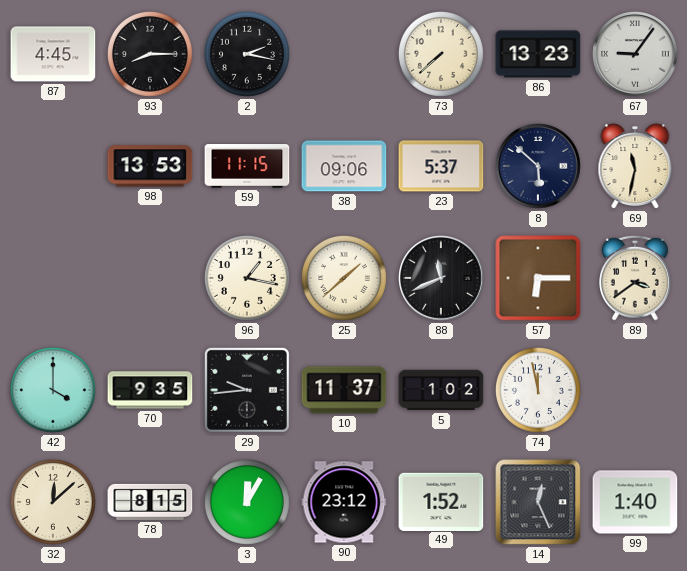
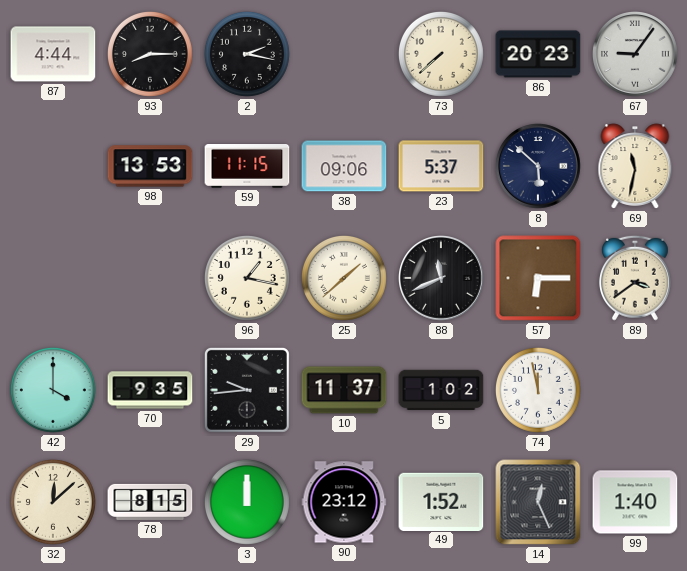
87: 4:45 -> 4:44
86: 13:23 -> 20:23
3: 12:05 -> 12:00
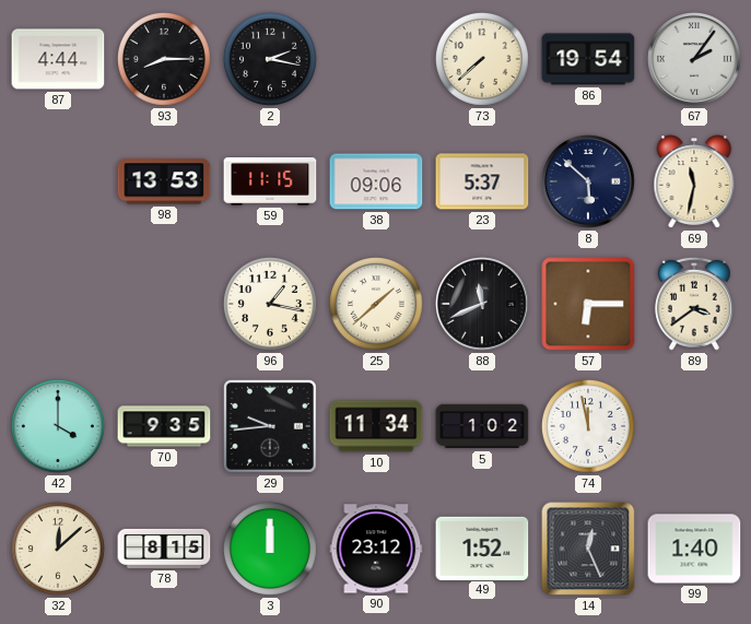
86: 20:23 -> 19:54
67: 9:06 -> 2:06
10: 11:37 -> 11:34
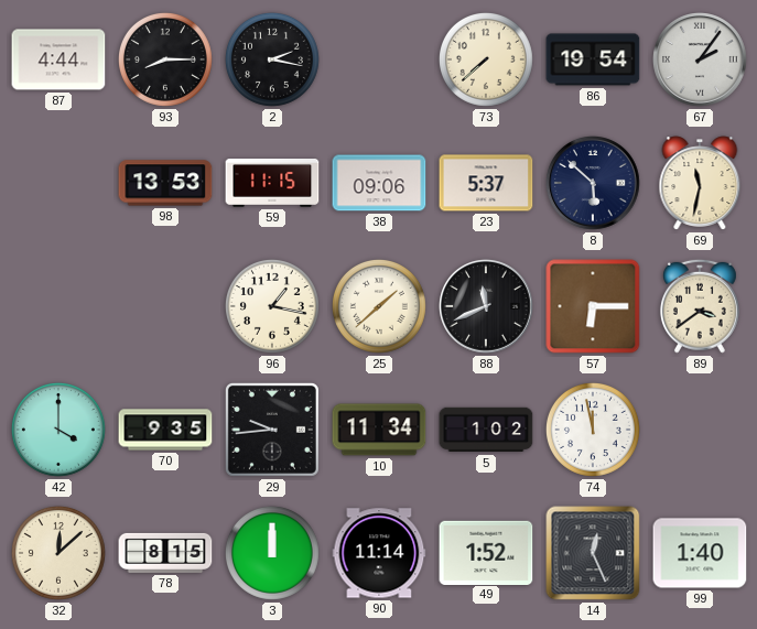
90: 23:12 -> 11:14
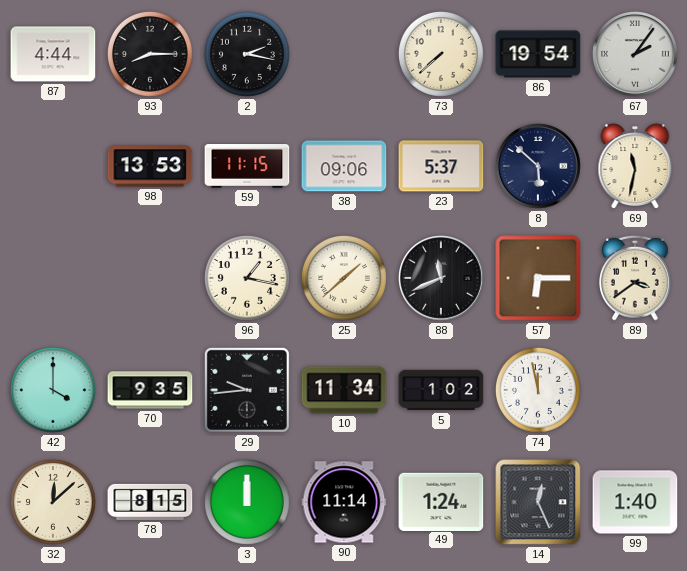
49: 1:52 -> 1:24
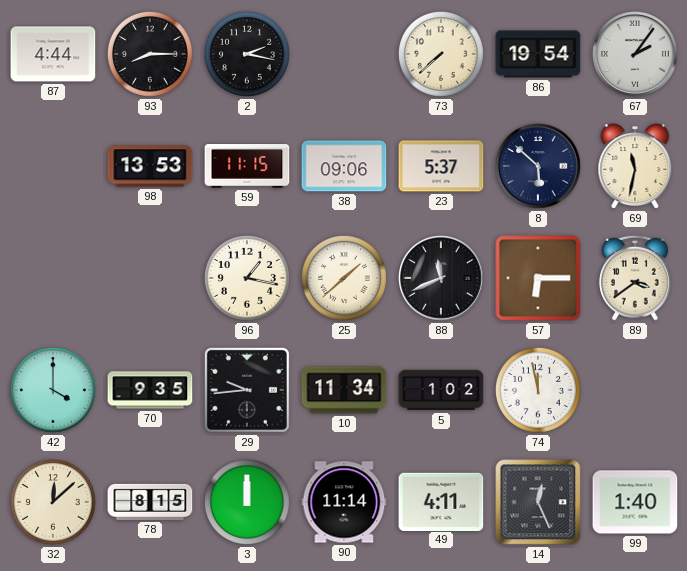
49: 1:24 -> 4:11
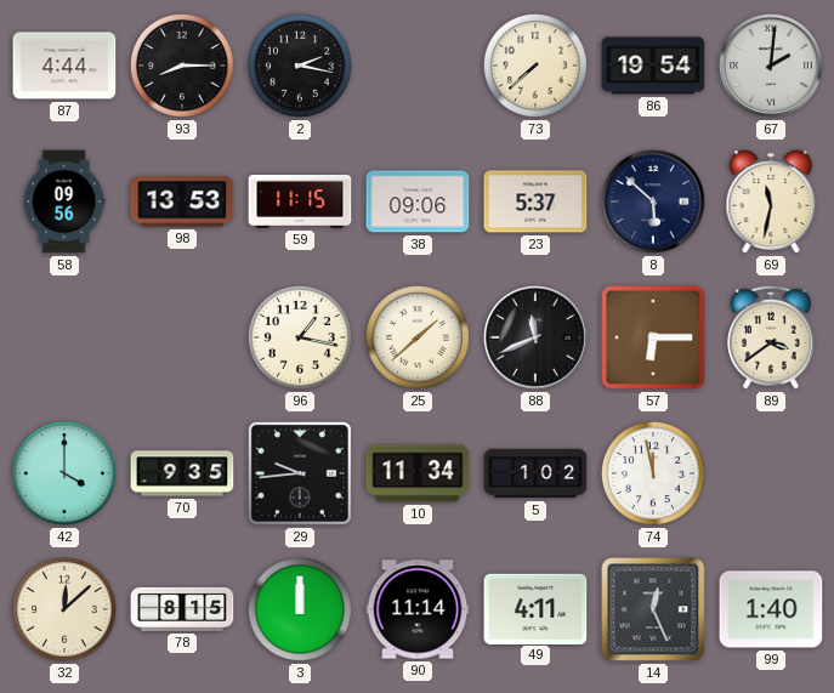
67: 2:06 -> 2:01
58: none -> 09:56
